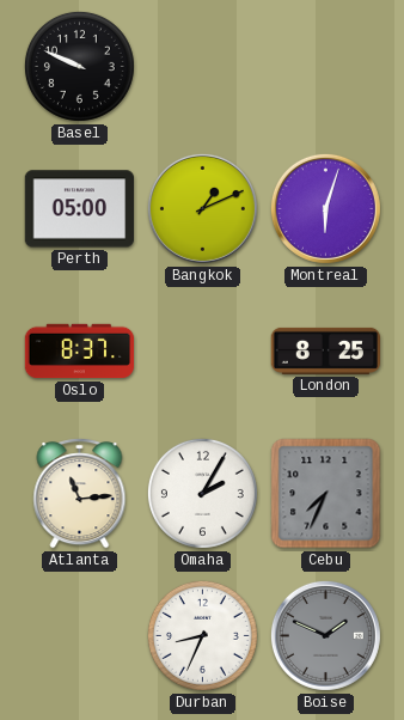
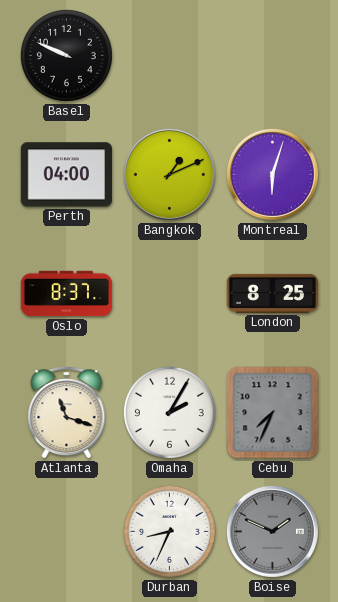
Perth: 05:00 -> 04:00
Atlanta: 11:14 -> 11:18
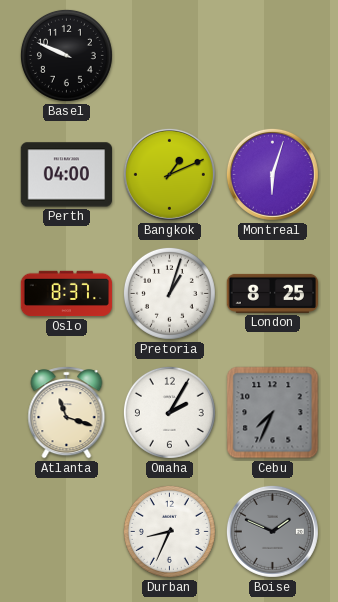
Pretoria: none -> 1:03
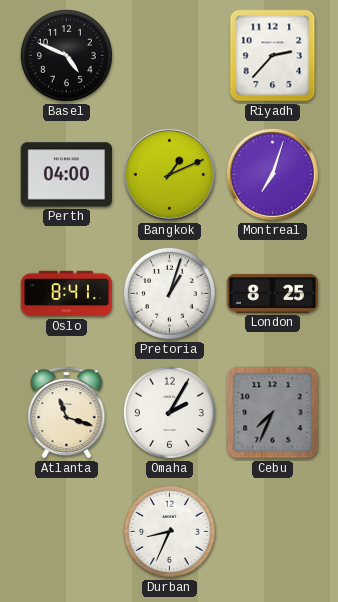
Basel: 9:49 -> 4:49
Riyadh: none -> 2:37
Montreal: 6:03 -> 7:03
Oslo: 8:37 -> 8:41
Boise: 1:49 -> none
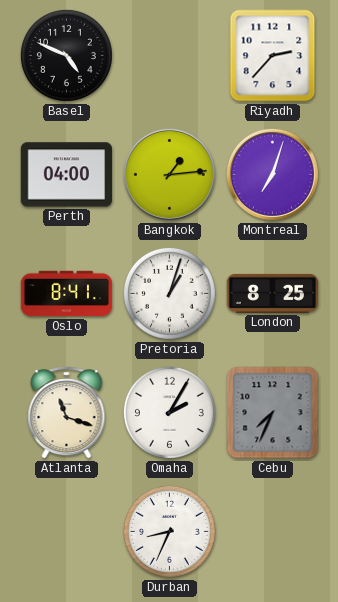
Bangkok: 1:11 -> 1:14
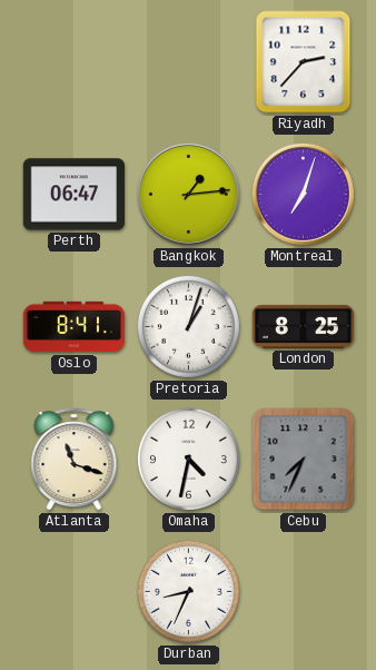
Basel: 4:49 -> none
Perth: 04:00 -> 06:47
Omaha: 2:05 -> 4:32
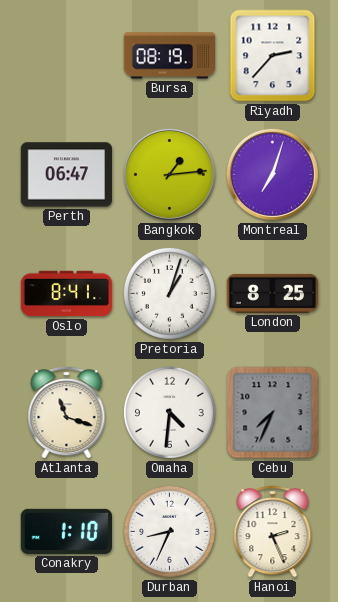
Bursa: none -> 08:19
Omaha: 4:32 -> 4:31
Conakry: none -> 1:10
Hanoi: none -> 2:26
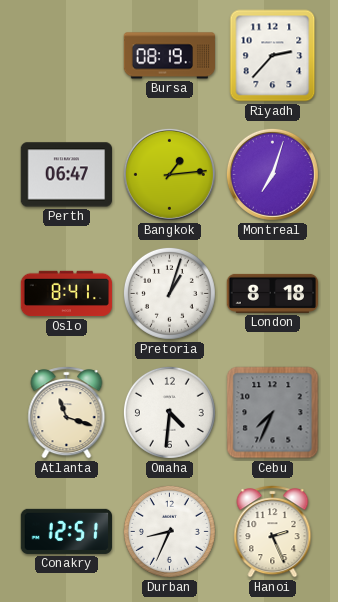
London: 8:25 -> 8:18
Conakry: 1:10 -> 12:51
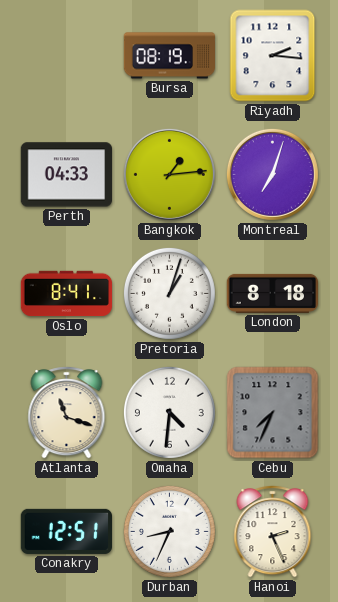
Riyadh: 2:37 -> 2:16
Perth: 06:47 -> 04:33
